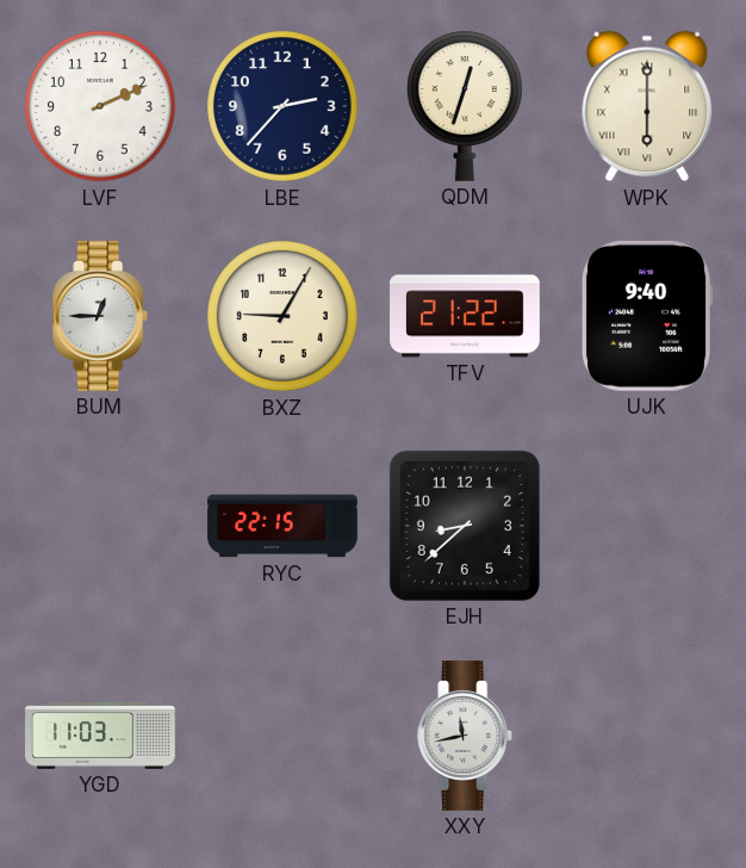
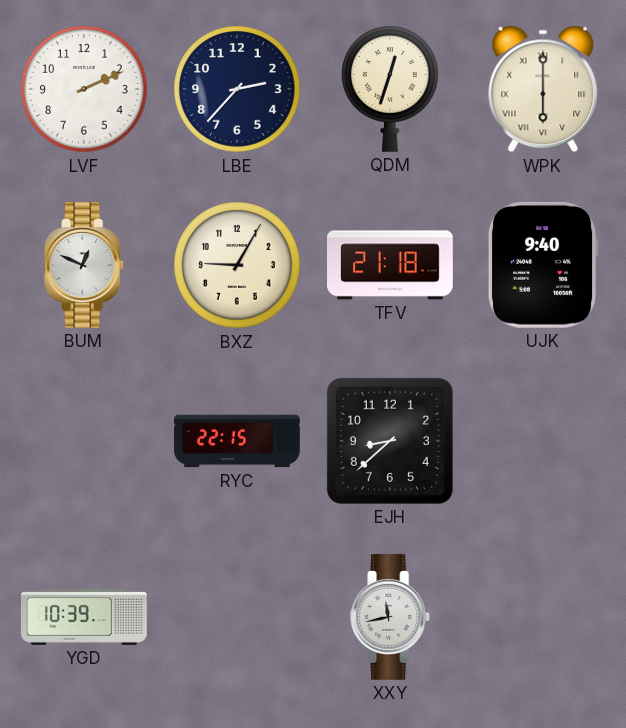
BUM: 12:45 -> 12:49
TFV: 21:22 -> 21:18
YGD: 11:03 -> 10:39
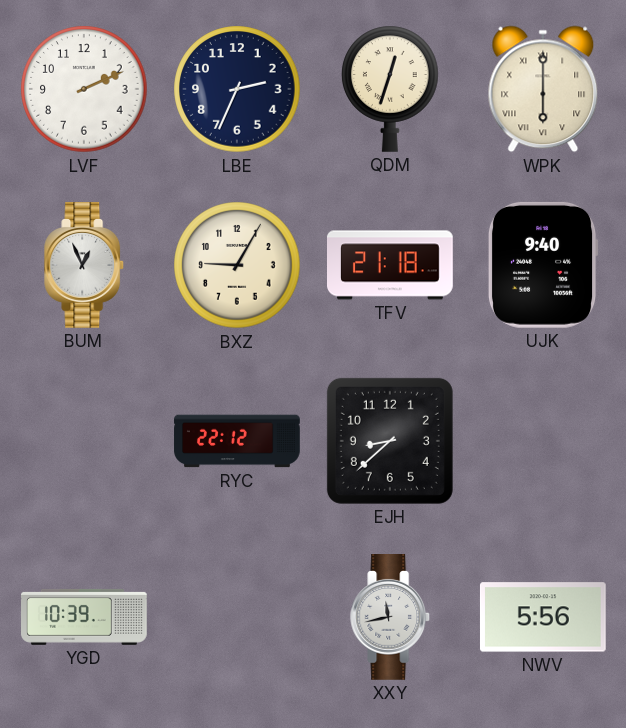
LBE: 2:37 -> 2:34
BUM: 12:49 -> 12:56
RYC: 22:15 -> 22:12
NWV: none -> 5:56
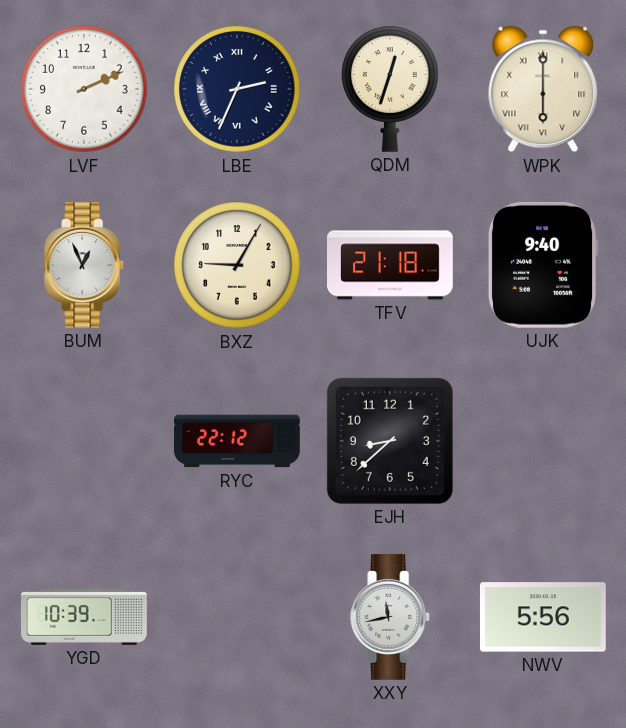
LBE numerals: Arabic -> Roman
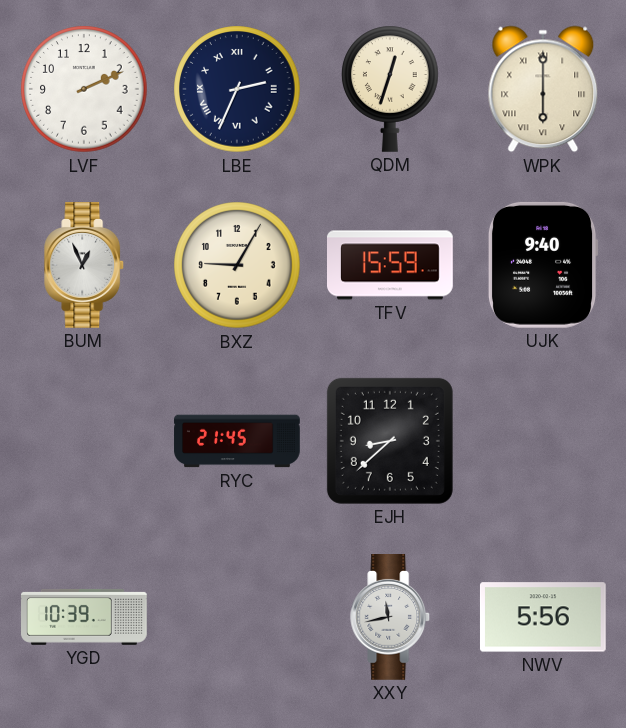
TFV: 21:18 -> 15:59
RYC: 22:12 -> 21:45
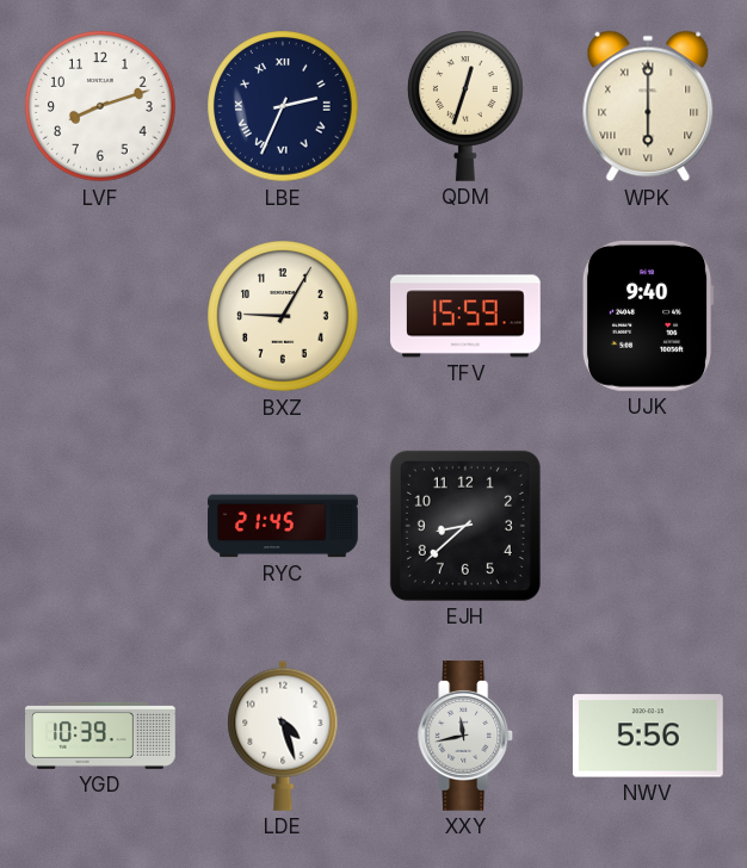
LVF: 2:11 -> 8:12
BUM: 12:56 -> none
LDE: none -> 4:27
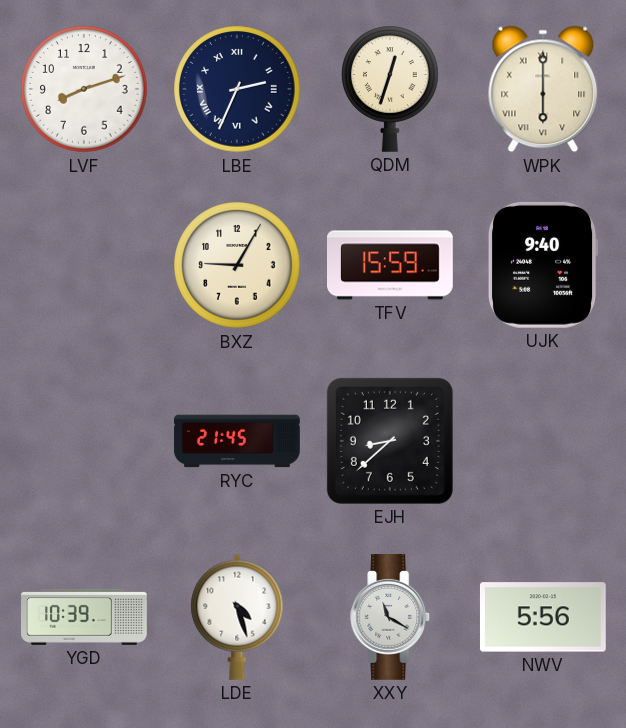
XXY: 11:43 -> 11:20
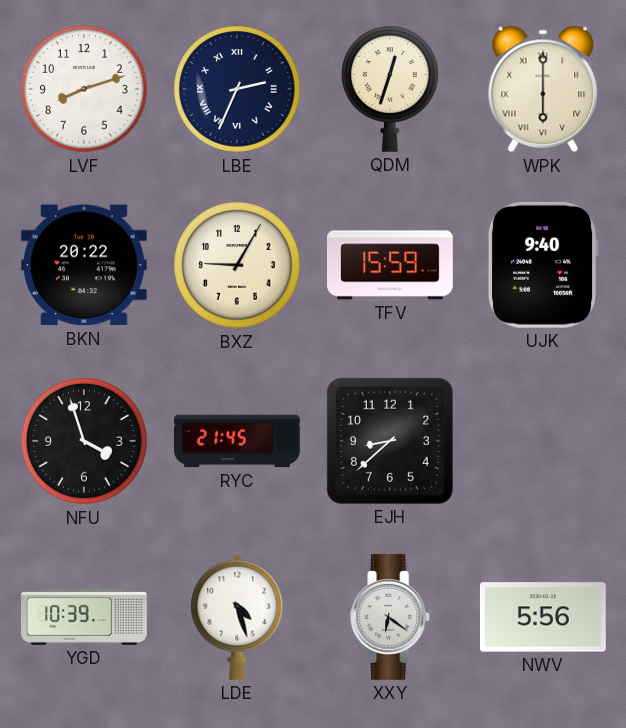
BKN: none -> 20:22
NFU: none -> 3:57
XXY: 11:20 -> 6:21
